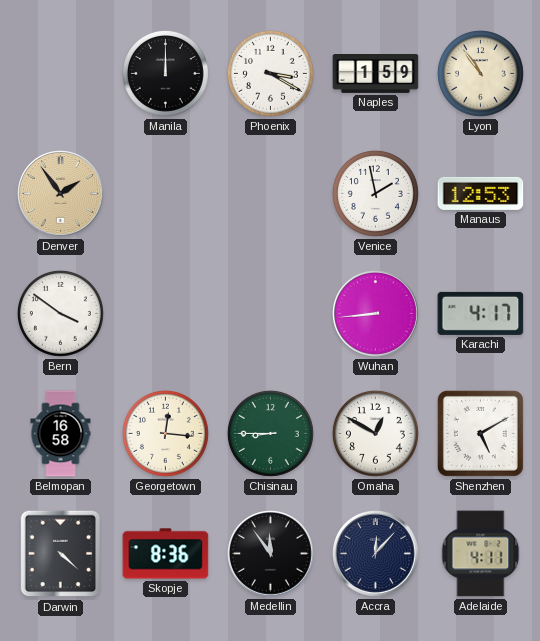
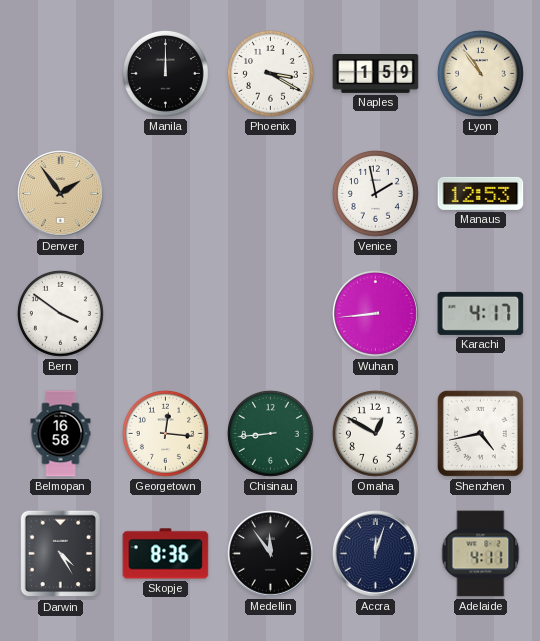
Chisinau: 8:45 -> 8:44
Shenzhen: 5:10 -> 4:43
Darwin: 4:22 -> 4:25
Accra: 12:07 -> 12:03
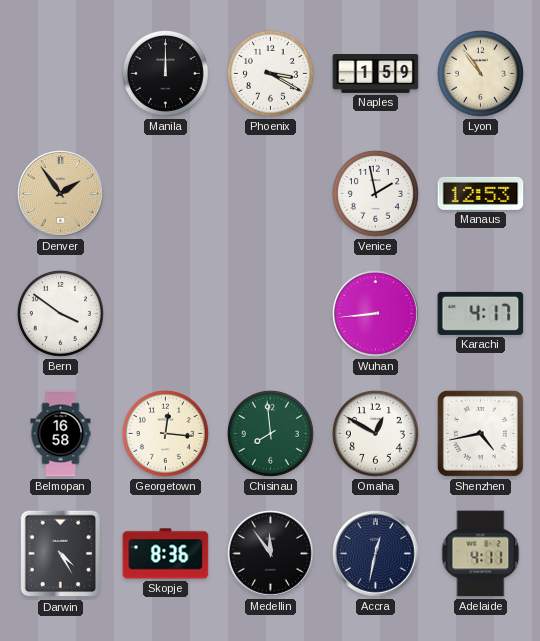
Chisinau: 8:44 -> 7:59
Accra: 12:03 -> 12:32
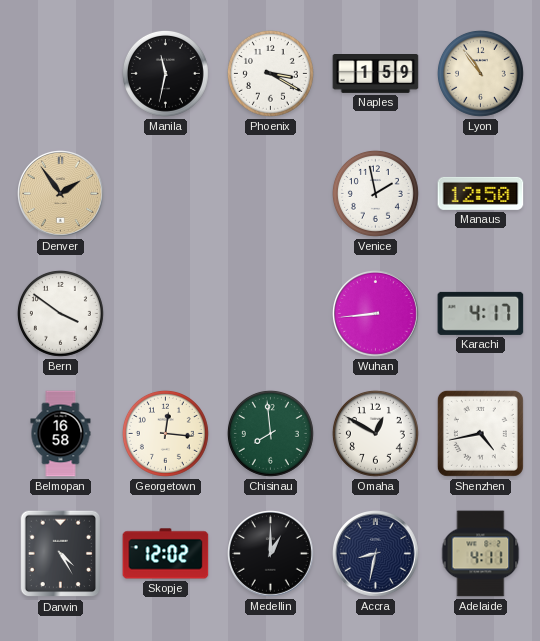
Manila: 12:00 -> 11:32
Manaus: 12:53 -> 12:50
Skopje: 8:36 -> 12:02
Medellin: 11:54 -> 1:00
Accra: 12:32 -> 8:32
